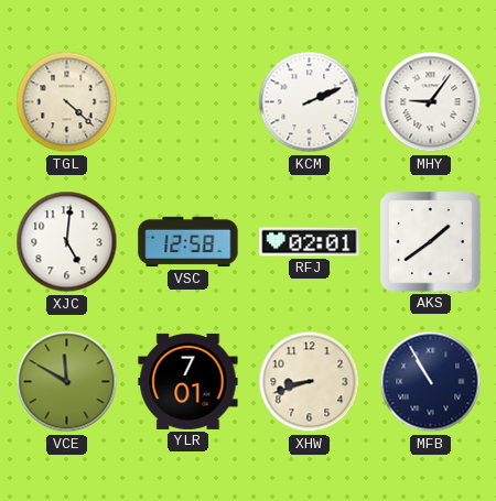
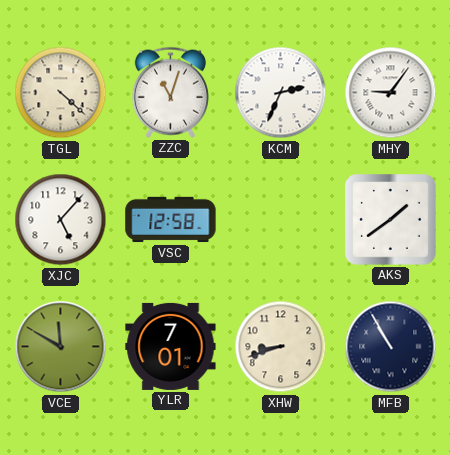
ZZC: none -> 11:03
KCM: 2:11 -> 2:34
XJC: 5:01 -> 5:07
RFJ: 02:01 -> none
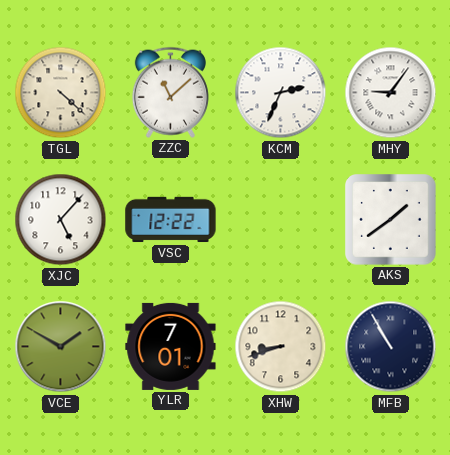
ZZC: 11:03 -> 11:08
VSC: 12:58 -> 12:22
VCE: 11:50 -> 1:50
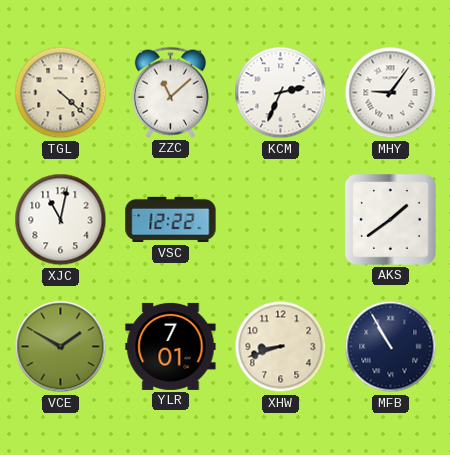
XJC: 5:07 -> 11:02
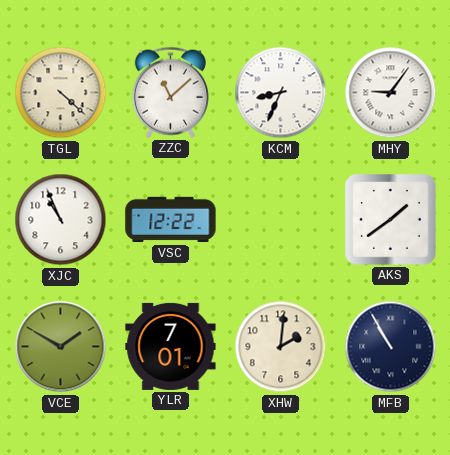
KCM: 2:34 -> 8:34
XJC: 11:02 -> 10:56
XHW: 8:42 -> 2:01
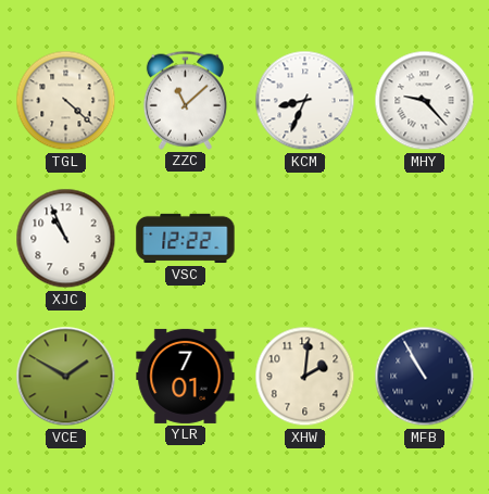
MHY: 9:06 -> 9:23
AKS: 1:39 -> none
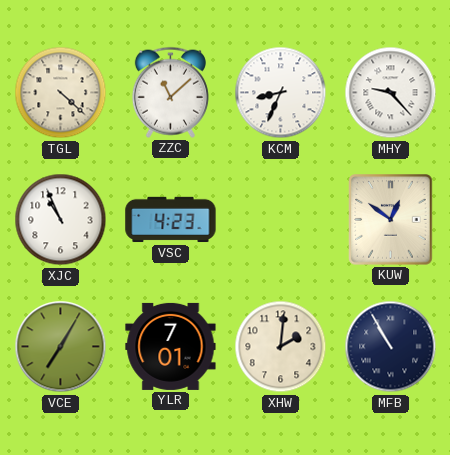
VSC: 12:22 -> 4:23
KUW: none -> 12:51
VCE: 1:50 -> 7:05
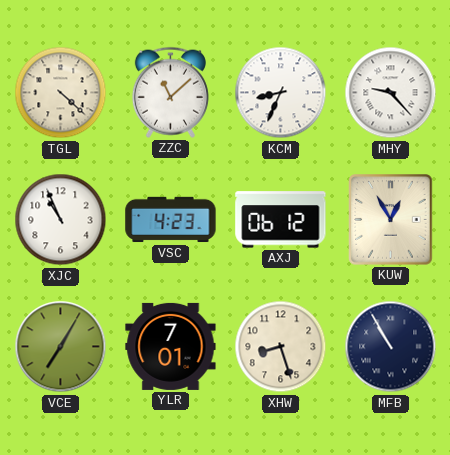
AXJ: none -> 06:12
KUW: 12:51 -> 12:55
XHW: 2:01 -> 8:27
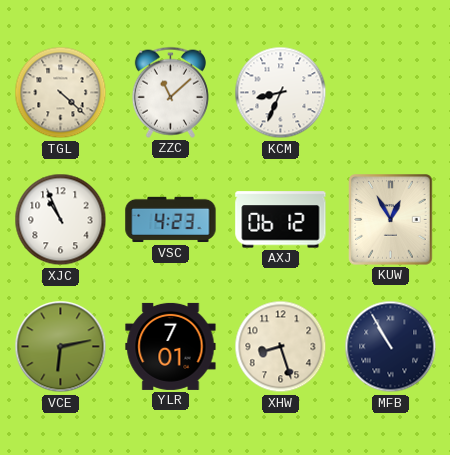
MHY: 9:23 -> none
VCE: 7:05 -> 6:13
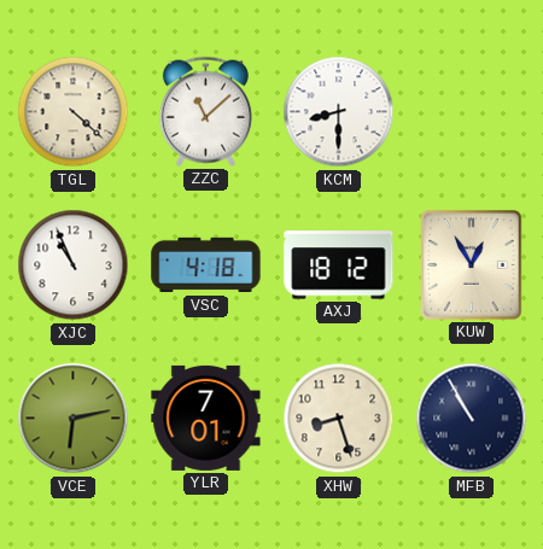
KCM: 8:34 -> 8:30
VSC: 4:23 -> 4:18
AXJ: 06:12 -> 18:12
